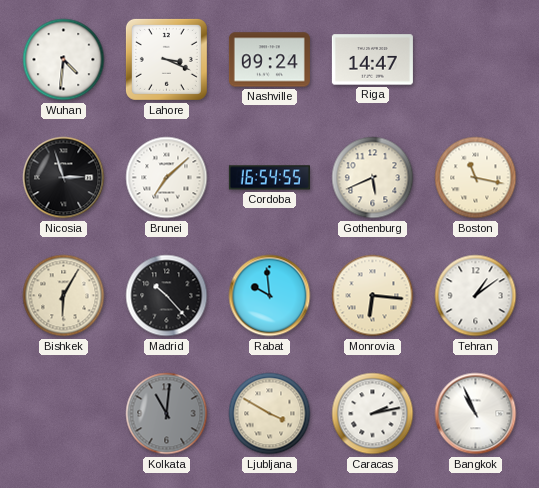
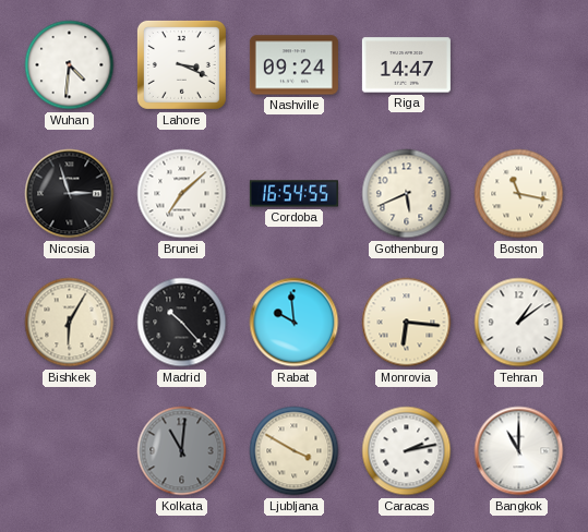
Bangkok: 10:56 -> 11:00
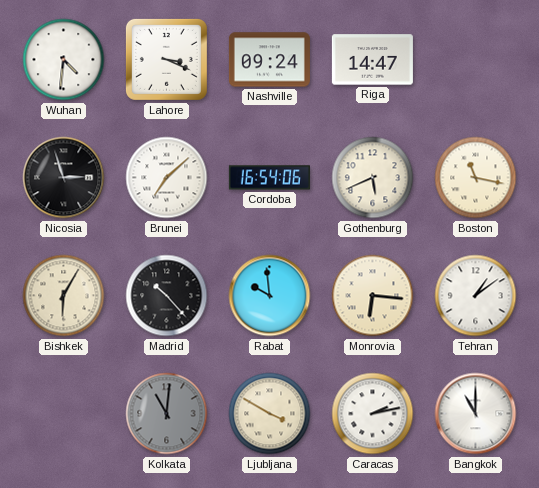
Cordoba: 16:54:55 -> 16:54:06
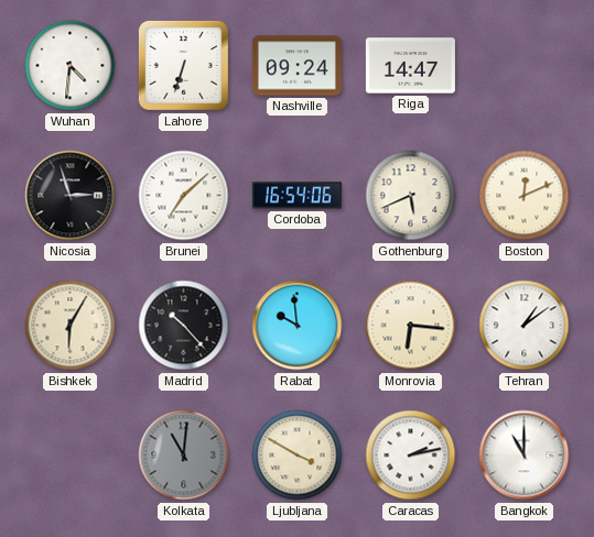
Lahore: 3:19 -> 6:33
Boston: 11:17 -> 12:11
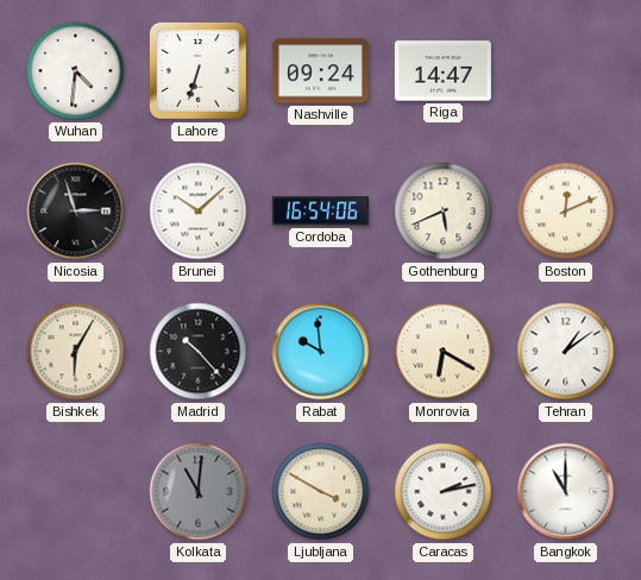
Brunei: 7:08 -> 10:08
Monrovia: 6:16 -> 6:20
